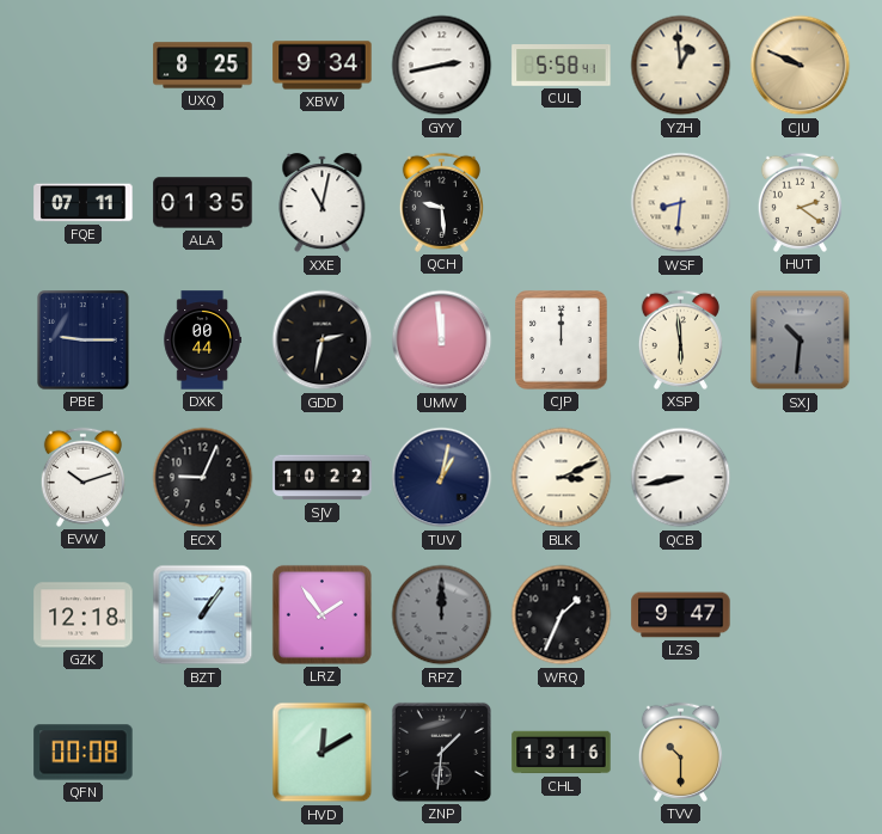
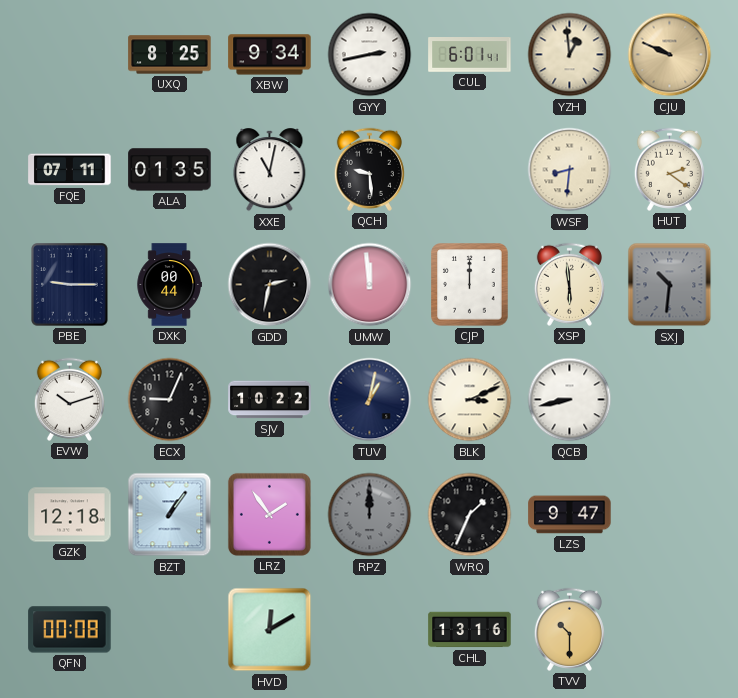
CUL: 5:58 -> 6:01
ZNP: 1:31 -> none
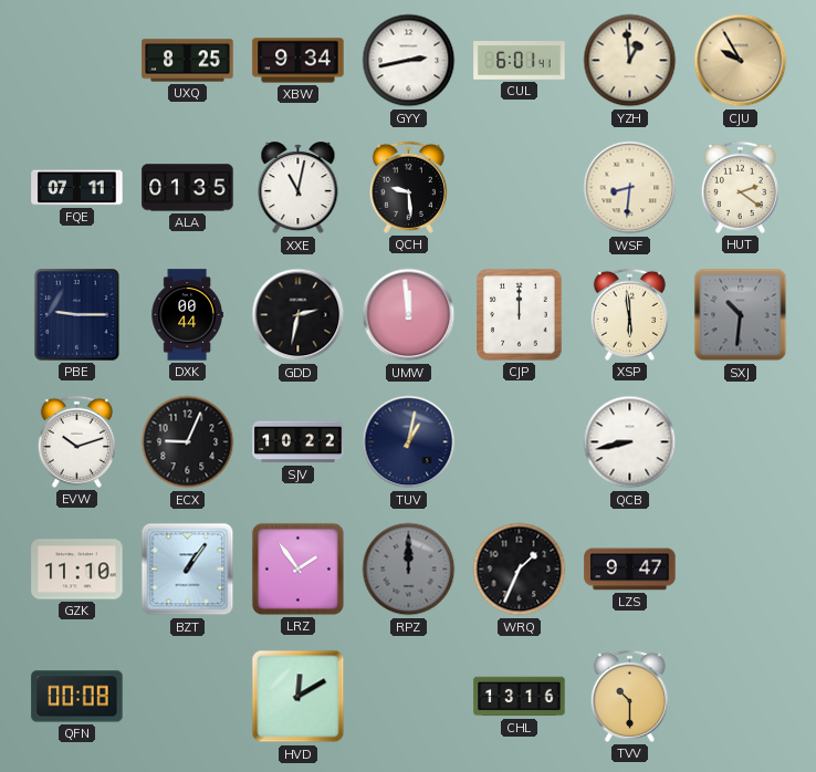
CJU: 9:49 -> 9:55
BLK: 3:11 -> none
GZK: 12:18 -> 11:10
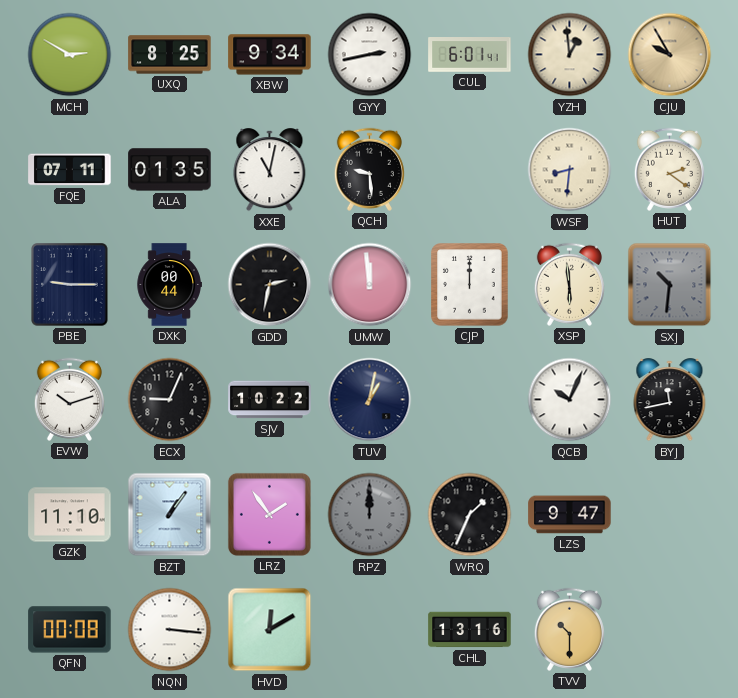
MCH: none -> 2:50
QCB: 8:43 -> 10:04
BYJ: none -> 11:43
NQN: none -> 3:16
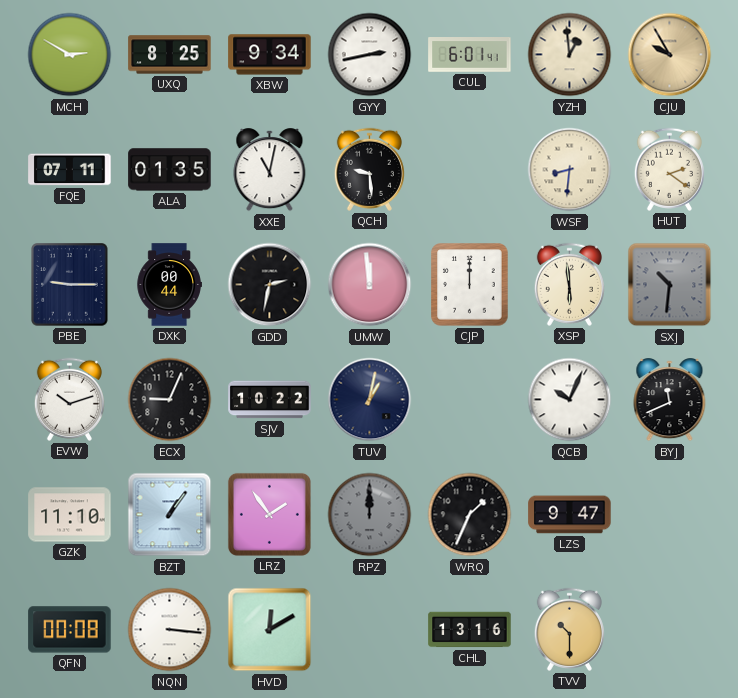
BYJ: 11:43 -> 11:41
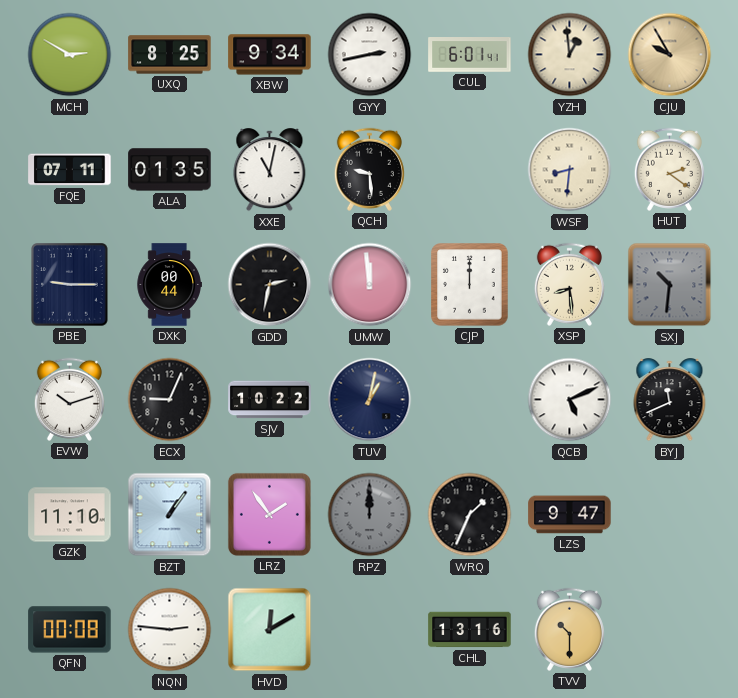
XSP: 5:59 -> 8:29
QCB: 10:04 -> 5:11
NQN: 3:16 -> 2:46
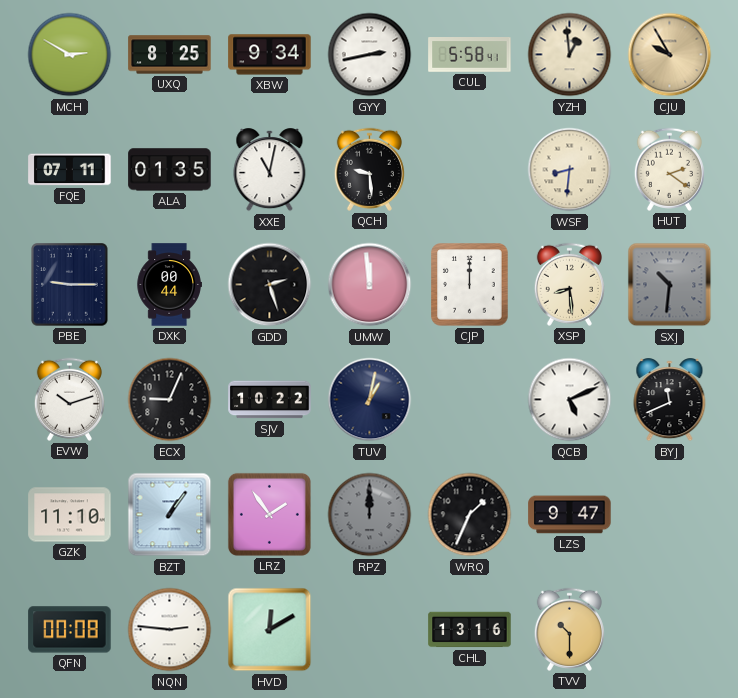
CUL: 6:01 -> 5:58
GDD: 2:32 -> 2:27
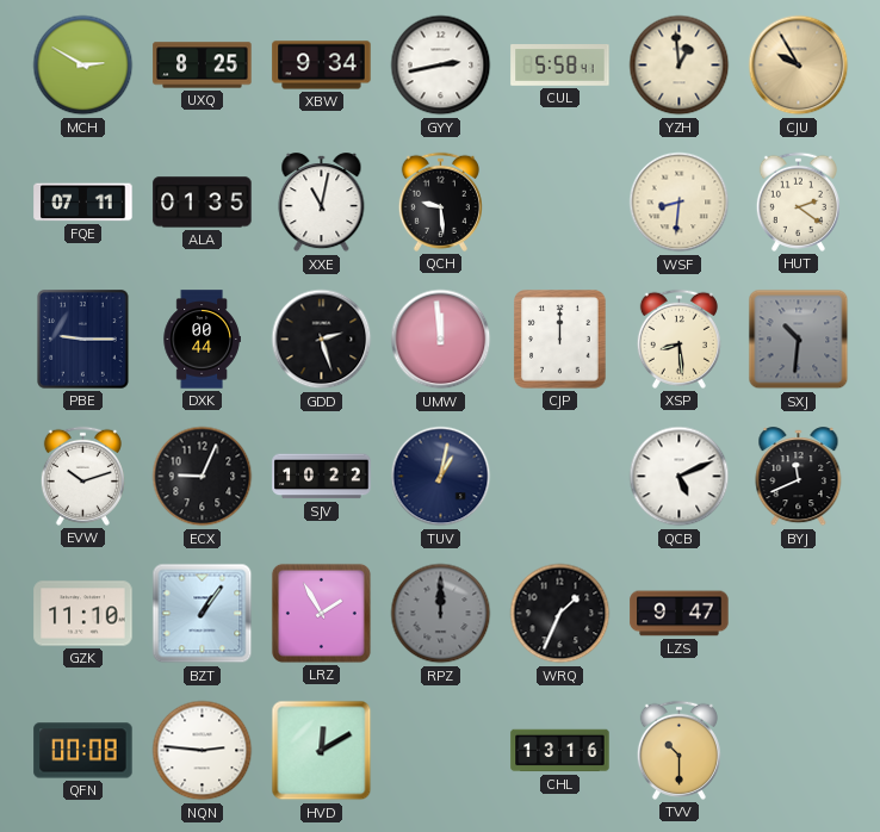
LRZ: 1:54 -> 1:55
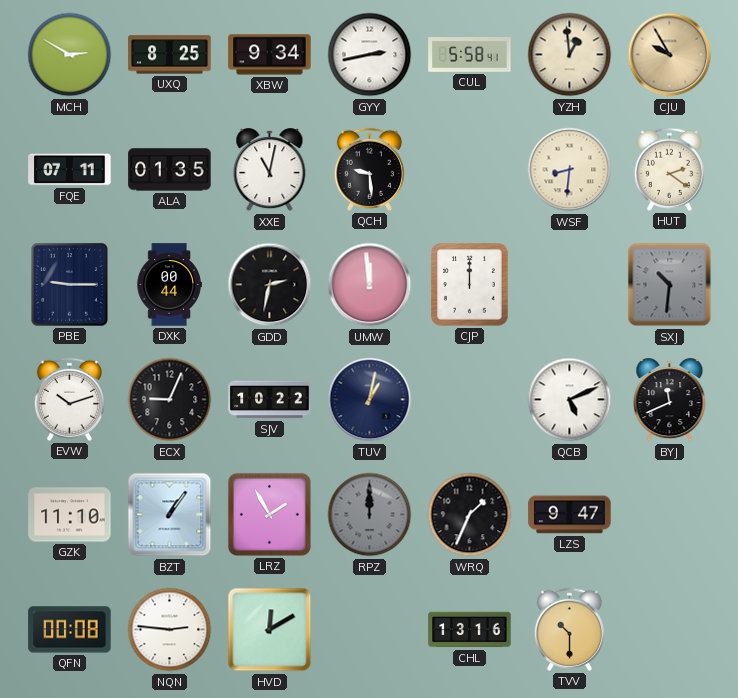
GDD: 2:27 -> 2:32
XSP: 8:29 -> none
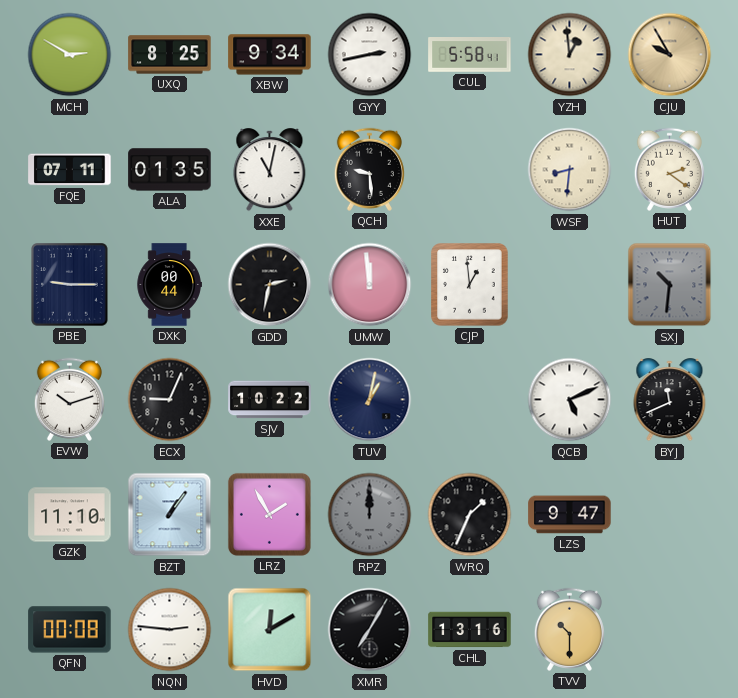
CJP: 12:00 -> 12:59
XMR: none -> 7:05
